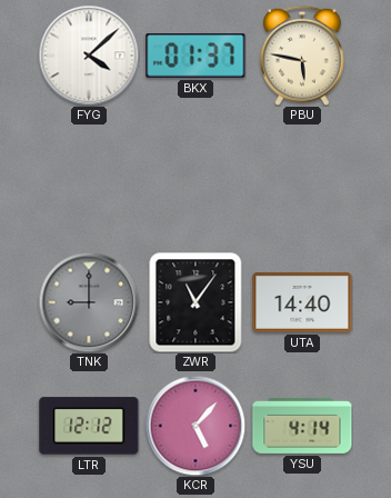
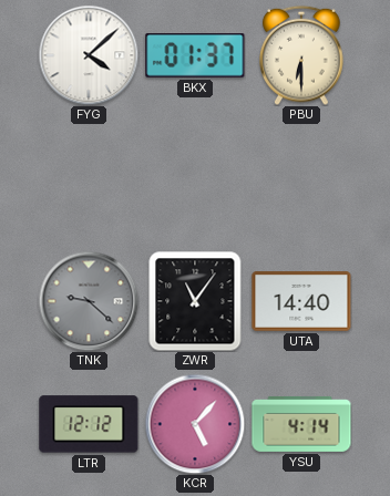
PBU: 5:47 -> 6:30
TNK: 9:00 -> 9:22
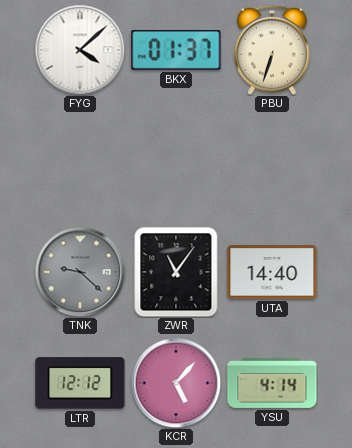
PBU: 6:30 -> 6:33
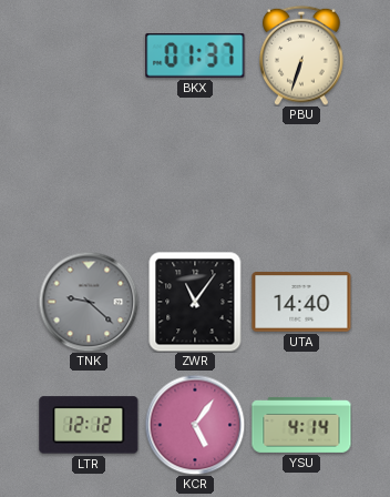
FYG: 4:08 -> none
KCR: 5:07 -> 5:06
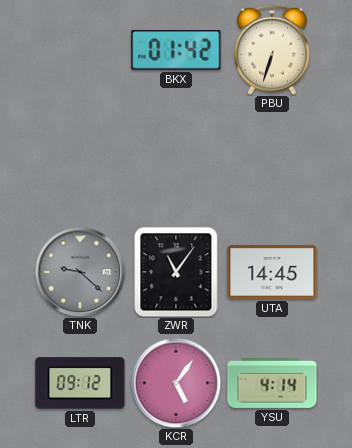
BKX: 01:37 -> 01:42
UTA: 14:40 -> 14:45
LTR: 12:12 -> 09:12
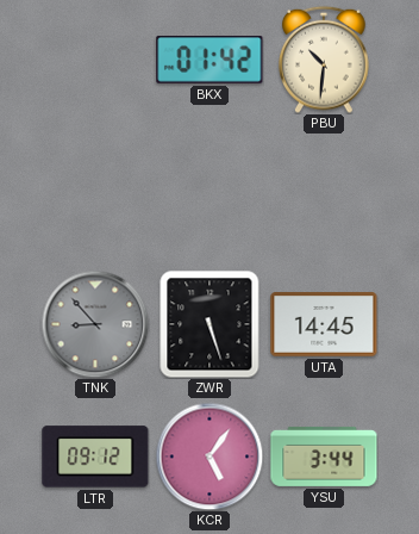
PBU: 6:33 -> 10:31
TNK: 9:22 -> 8:53
ZWR: 11:06 -> 5:27
YSU: 4:14 -> 3:44
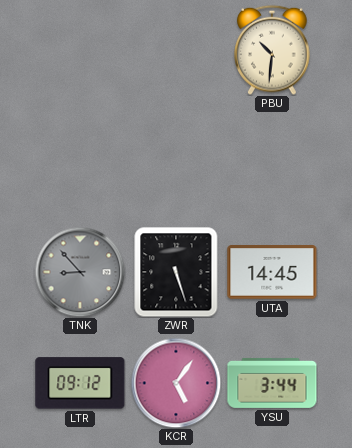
BKX: 01:42 -> none
